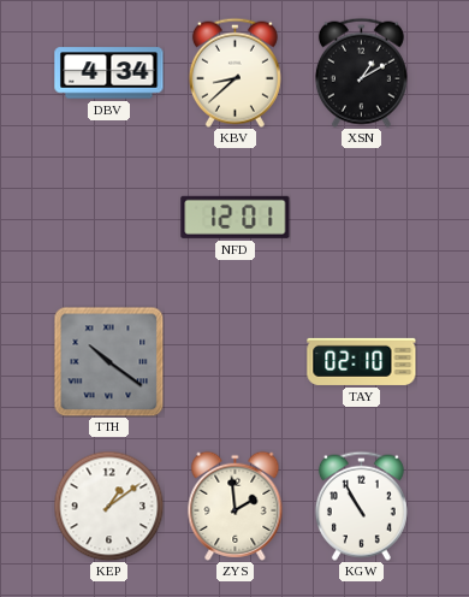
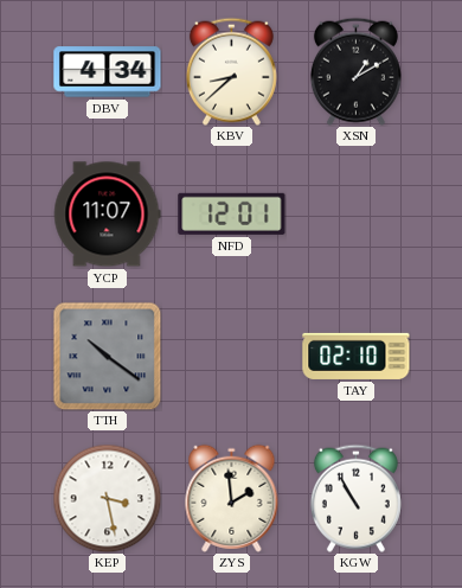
YCP: none -> 11:07
KEP: 1:09 -> 3:28
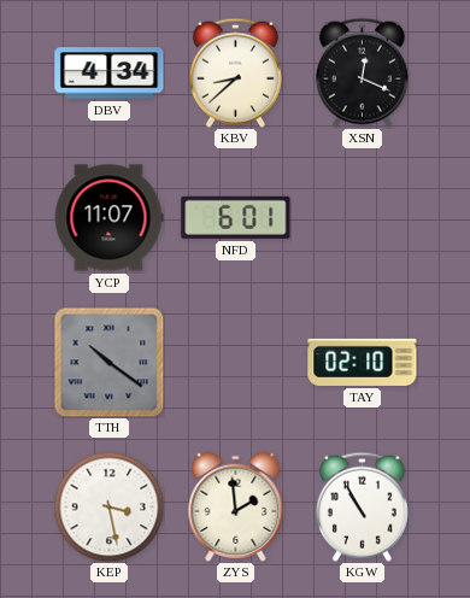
XSN: 1:10 -> 12:19
NFD: 12:01 -> 6:01
